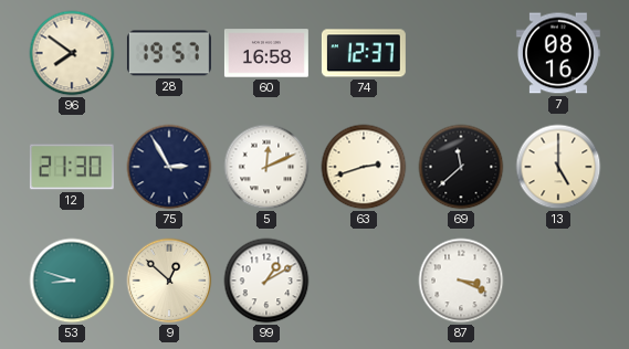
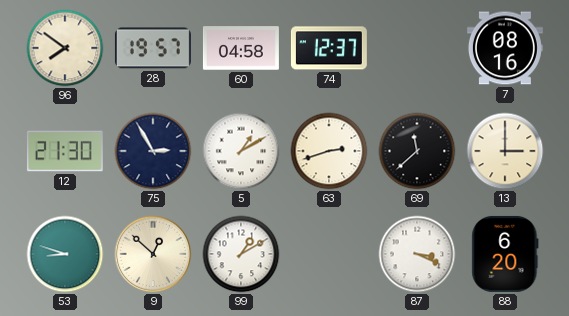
60: 16:58 -> 04:58
5: 12:11 -> 1:10
13: 5:00 -> 3:00
88: none -> 6:20
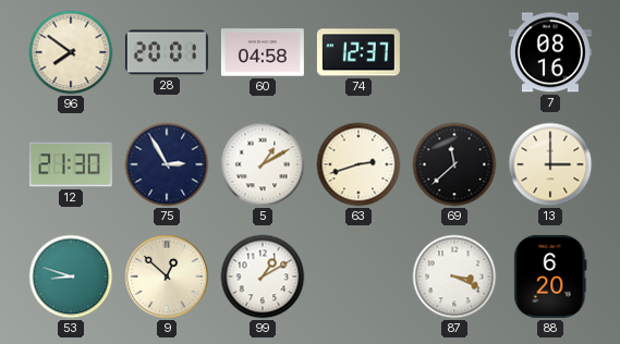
28: 19:57 -> 20:01
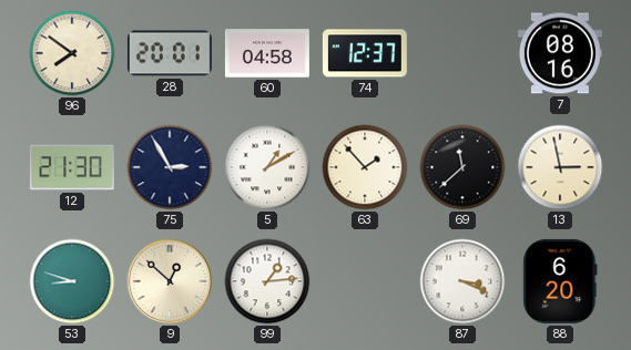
63: 2:42 -> 1:53
13: 3:00 -> 2:58
99: 1:10 -> 1:14
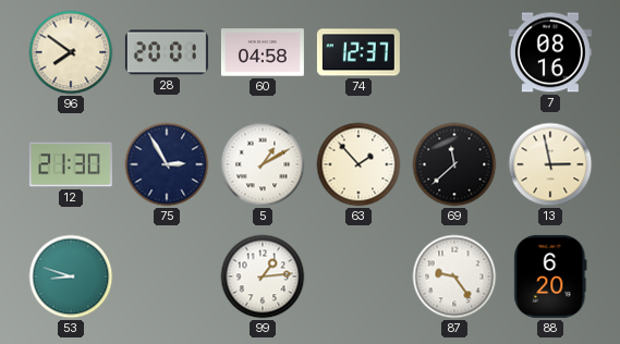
9: 12:52 -> none
87: 3:19 -> 9:24
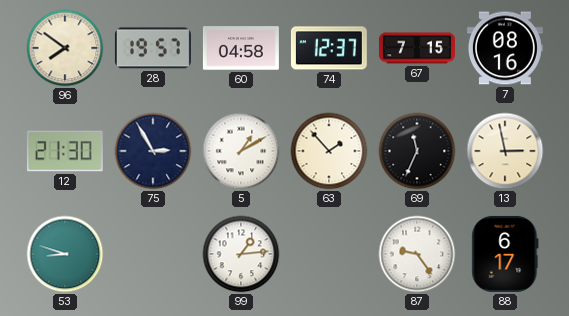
28: 20:01 -> 19:57
67: none -> 7:15
69: 11:38 -> 11:34
88: 6:20 -> 6:17
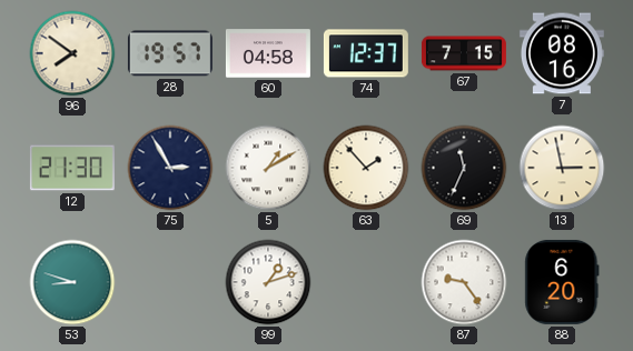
99: 1:14 -> 1:12
88: 6:17 -> 6:20
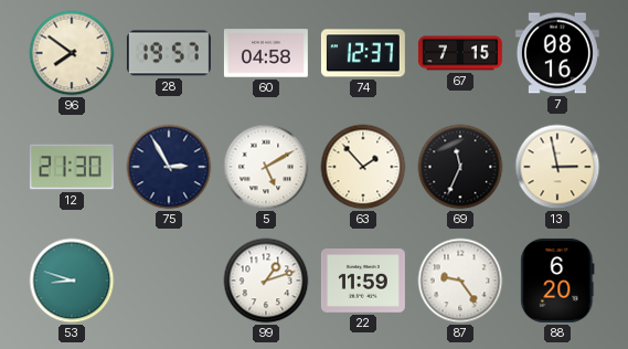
5: 1:10 -> 5:10
22: none -> 11:59
